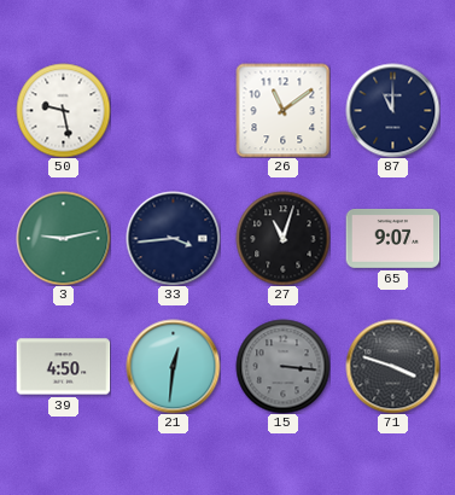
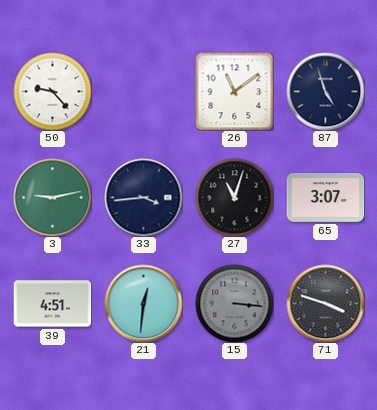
50: 9:28 -> 9:23
87: 11:00 -> 4:57
65: 9:07 -> 3:07
39: 4:50 -> 4:51
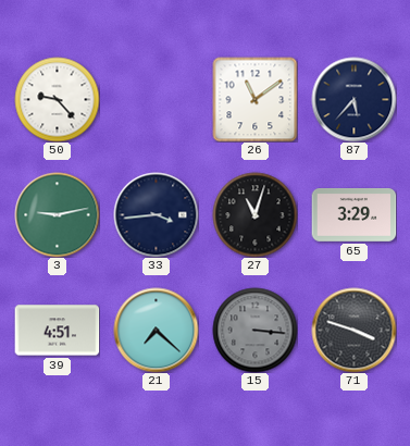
87: 4:57 -> 5:37
65: 3:07 -> 3:29
21: 12:31 -> 7:22
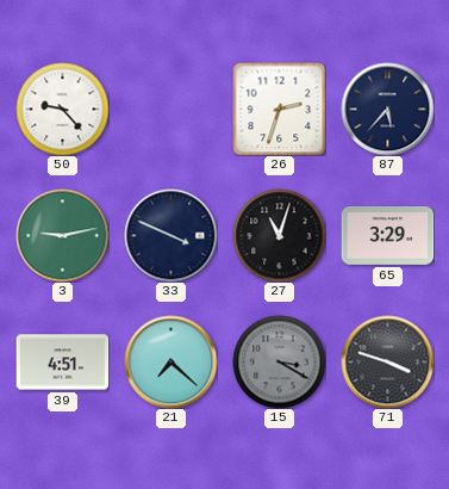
26: 11:09 -> 2:33
33: 3:44 -> 3:49
15: 3:16 -> 3:20
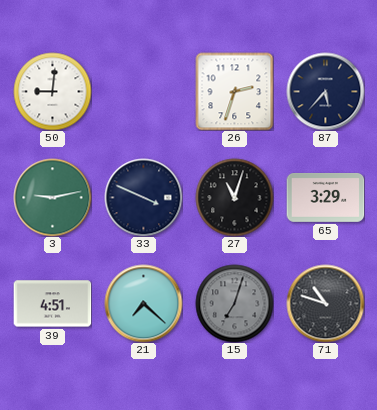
50: 9:23 -> 9:01
15: 3:20 -> 7:03
71: 3:48 -> 10:48
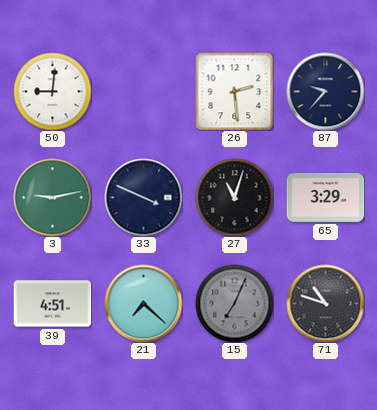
26: 2:33 -> 2:29
87: 5:37 -> 9:37
15: 7:03 -> 7:04
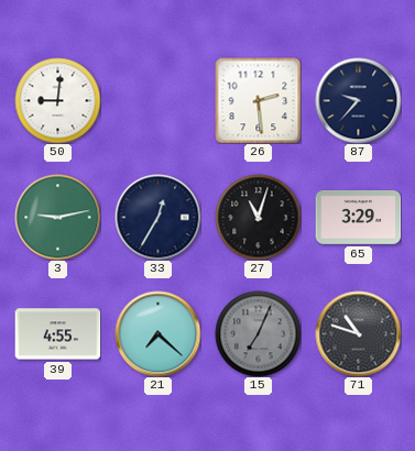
33: 3:49 -> 12:35
39: 4:51 -> 4:55
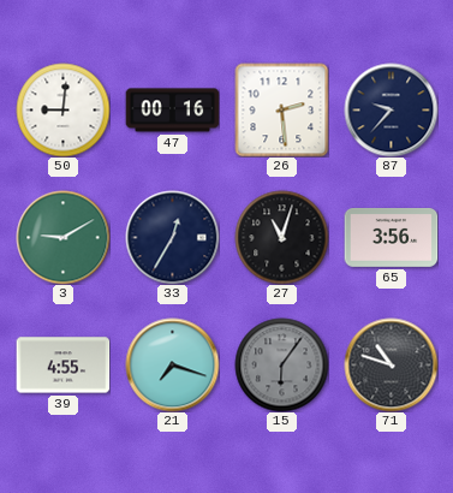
47: none -> 00:16
3: 9:13 -> 9:10
65: 3:29 -> 3:56
21: 7:22 -> 7:18
15: 7:04 -> 6:06
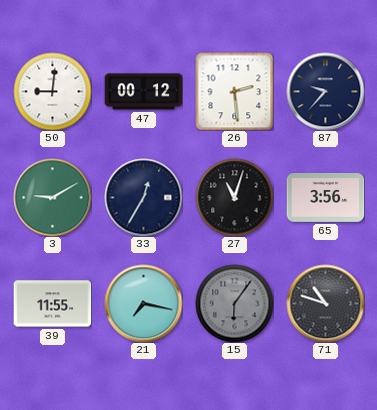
47: 00:16 -> 00:12
39: 4:55 -> 11:55
21: 7:18 -> 7:17
